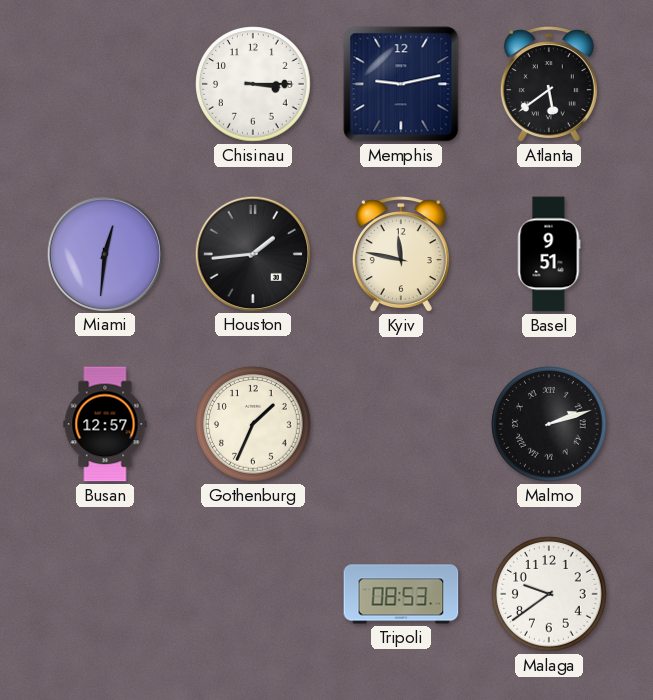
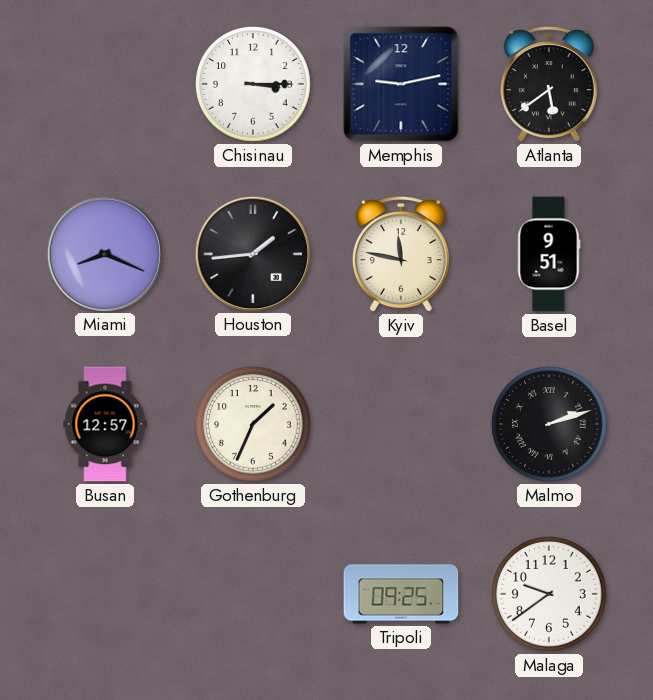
Miami: 12:31 -> 8:19
Tripoli: 08:53 -> 09:25
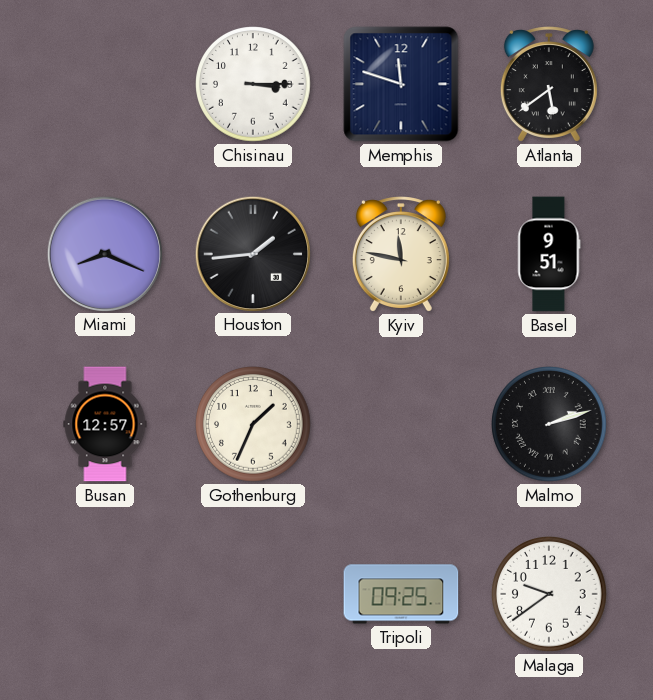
Memphis: 9:13 -> 11:48
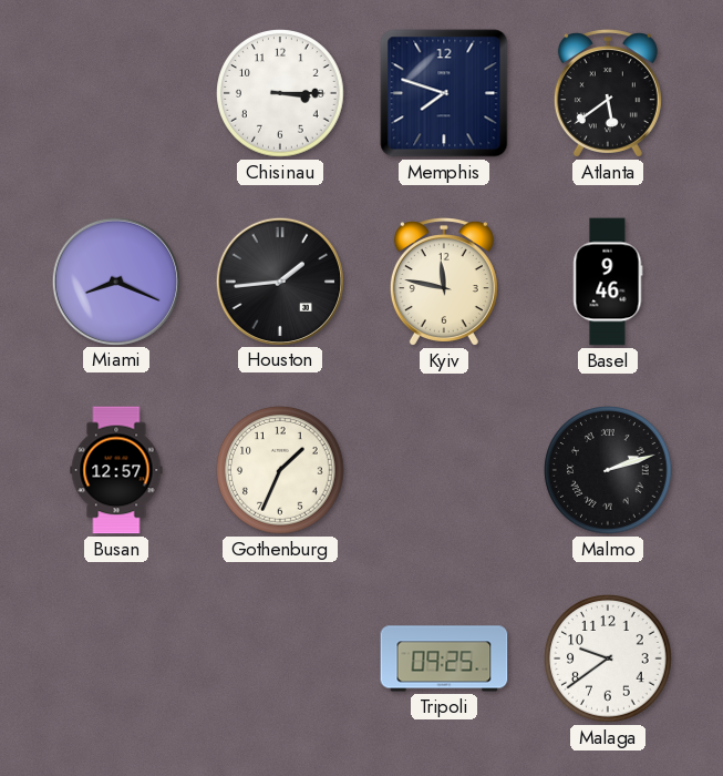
Memphis: 11:48 -> 7:48
Basel: 9:51 -> 9:46
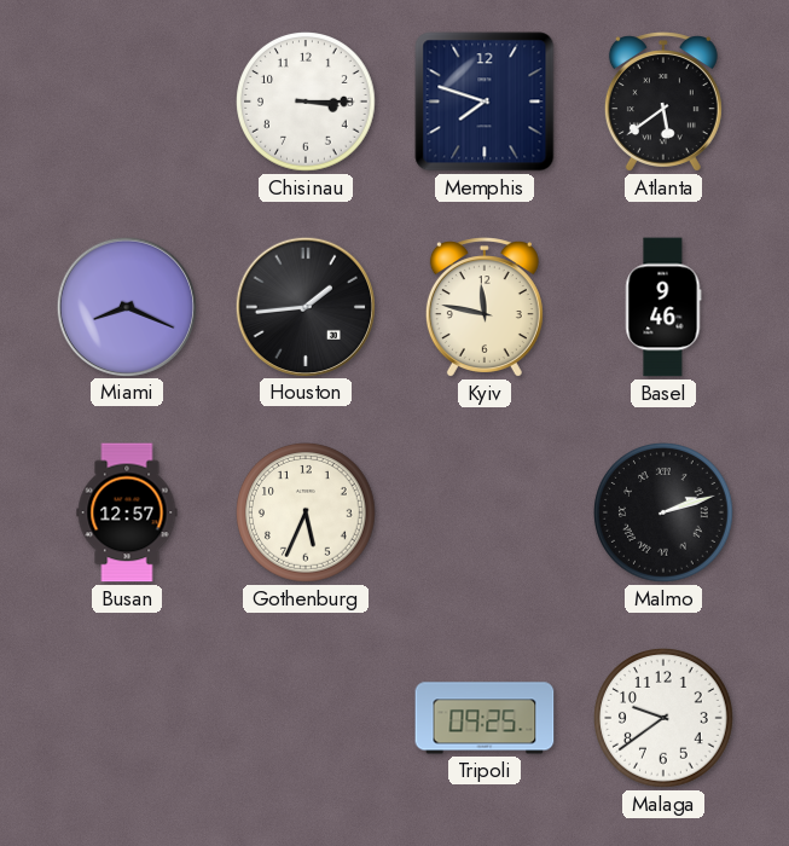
Gothenburg: 1:34 -> 5:34
